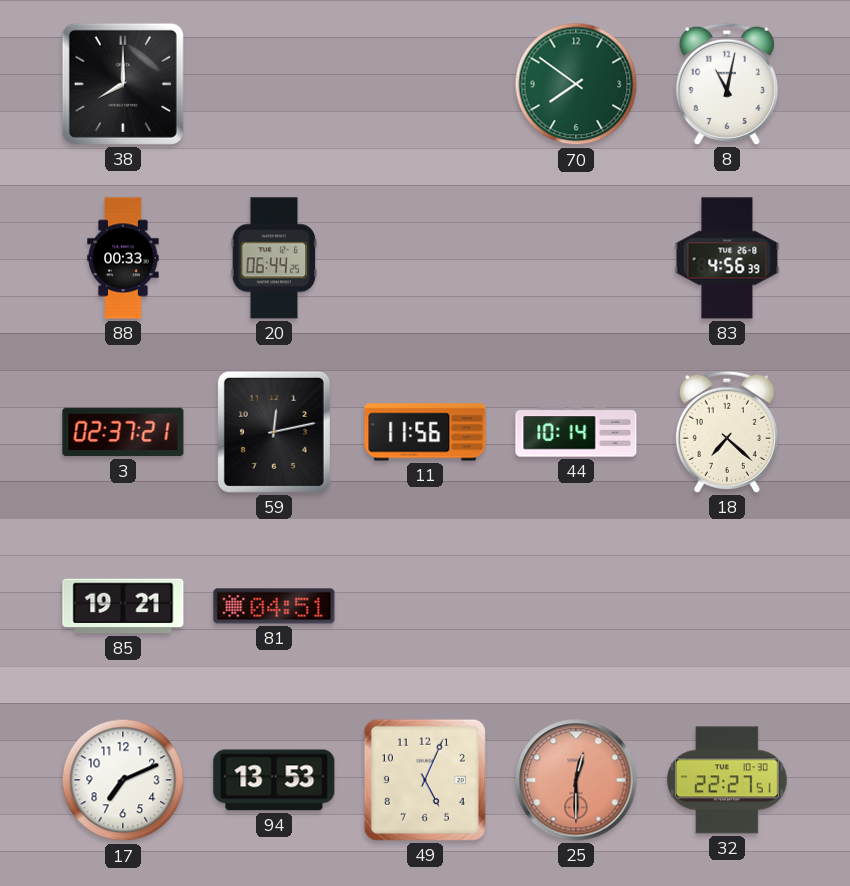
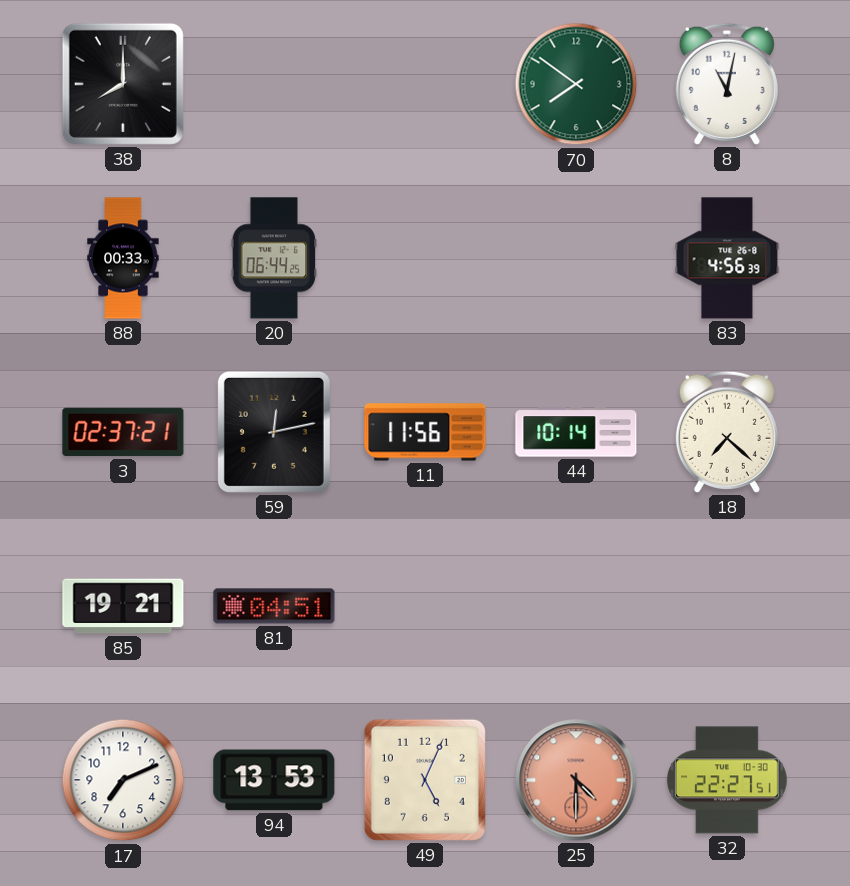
25: 12:30 -> 4:30
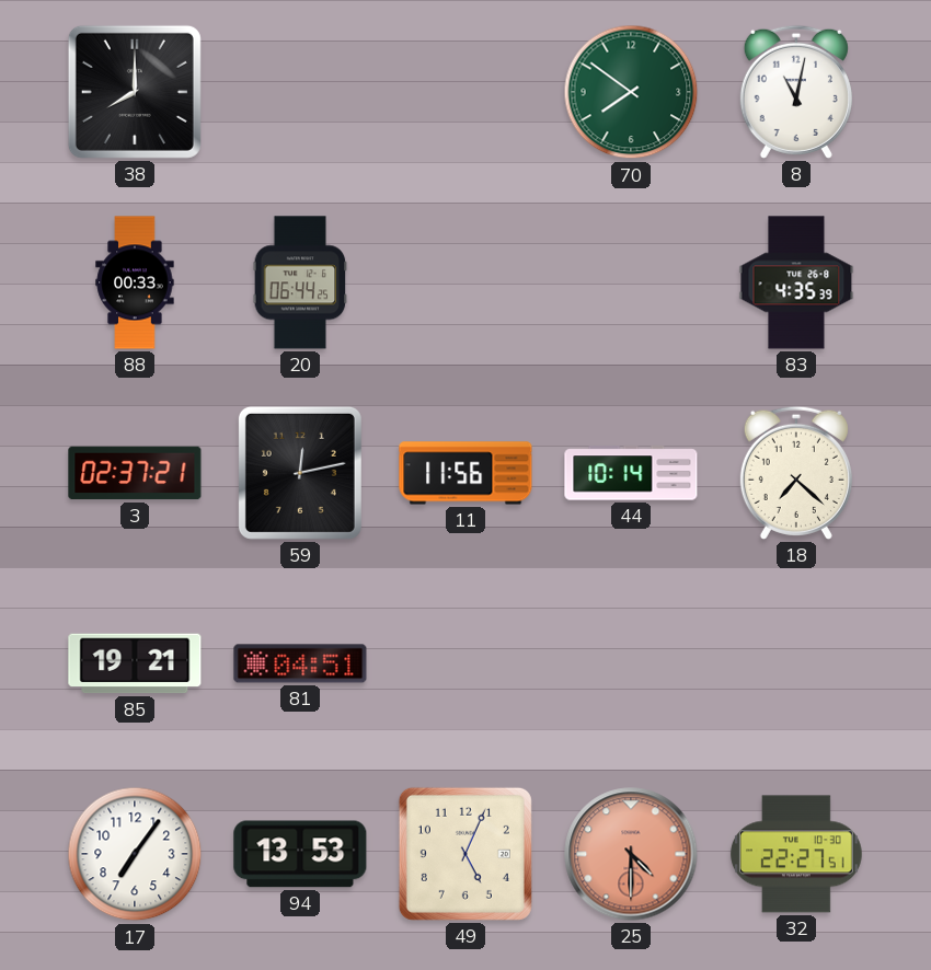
83: 4:56 -> 4:35
17: 7:11 -> 7:06
